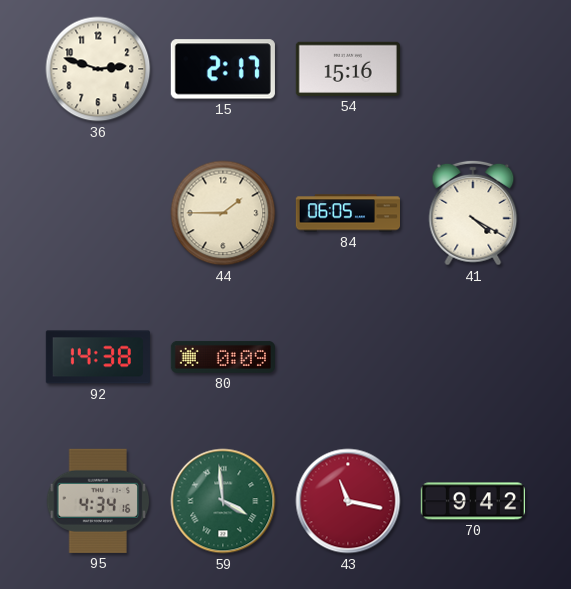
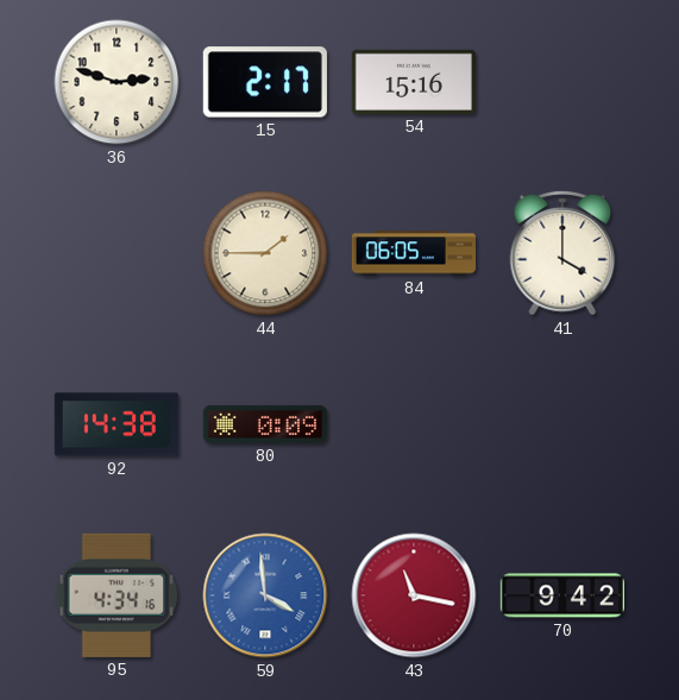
41: 4:20 -> 4:00
59 dial: green -> blue
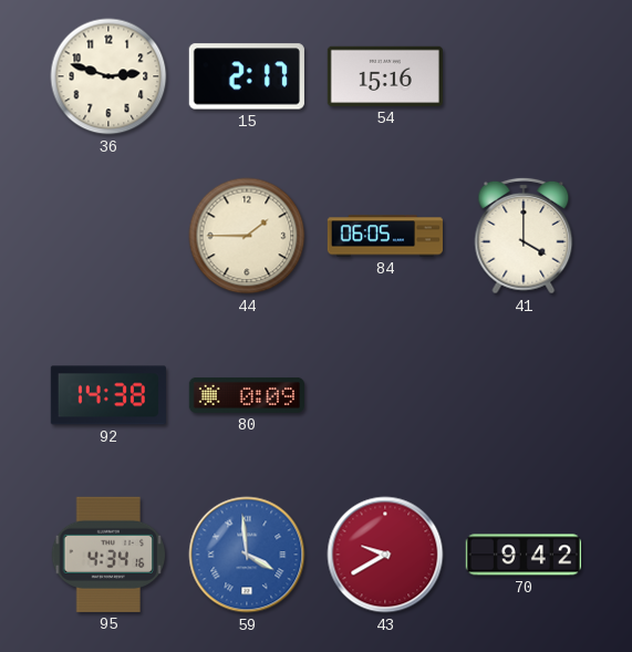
43: 11:17 -> 9:40
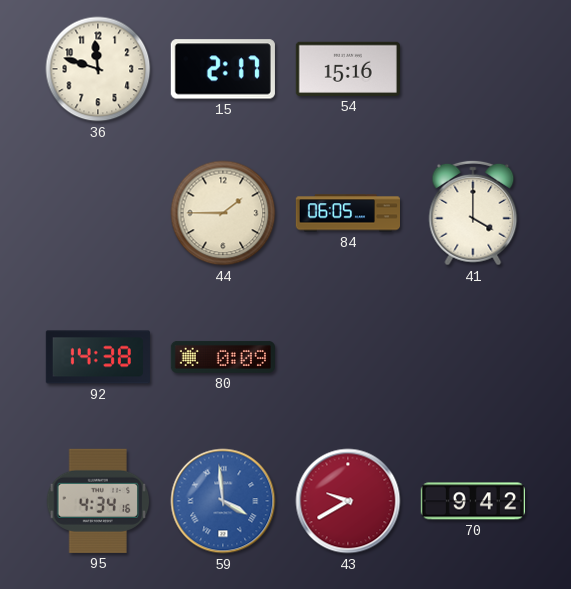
36: 2:48 -> 11:48
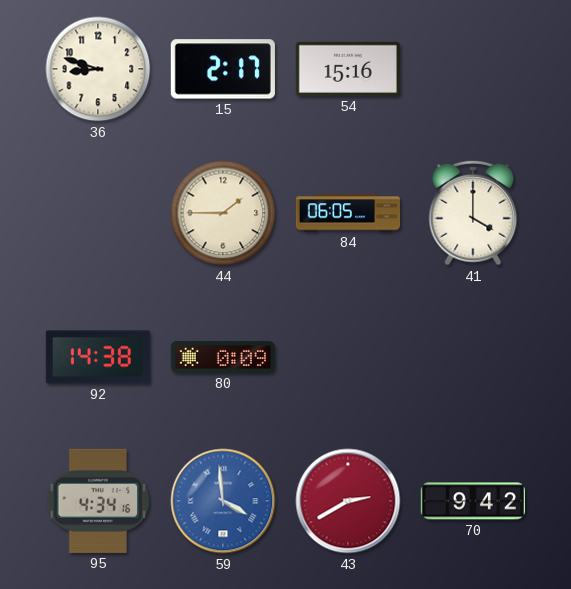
36: 11:48 -> 8:48
43: 9:40 -> 2:40
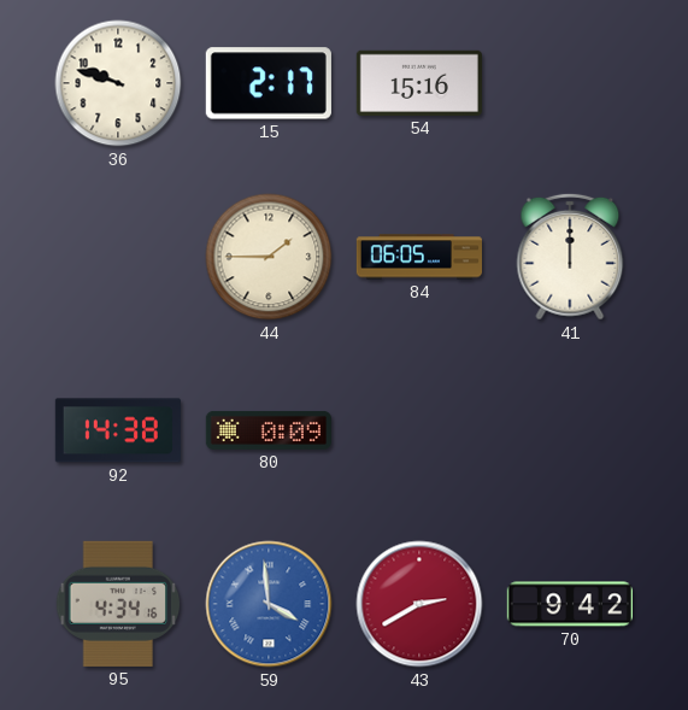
36: 8:48 -> 9:48
41: 4:00 -> 12:00
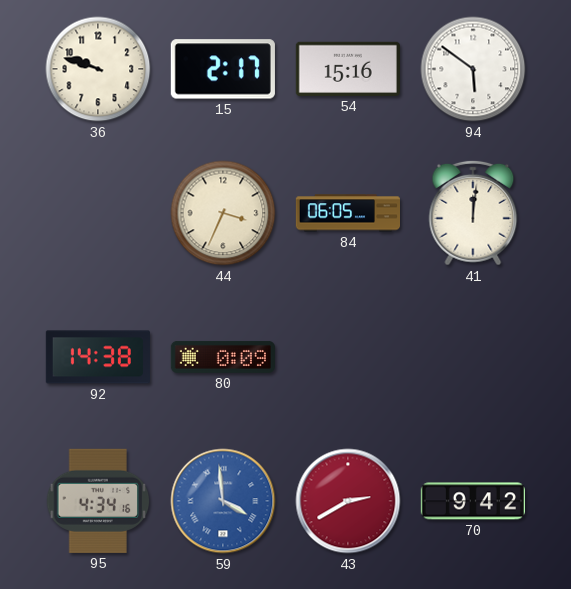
94: none -> 5:51
44: 1:45 -> 3:34
41: 12:00 -> 12:01
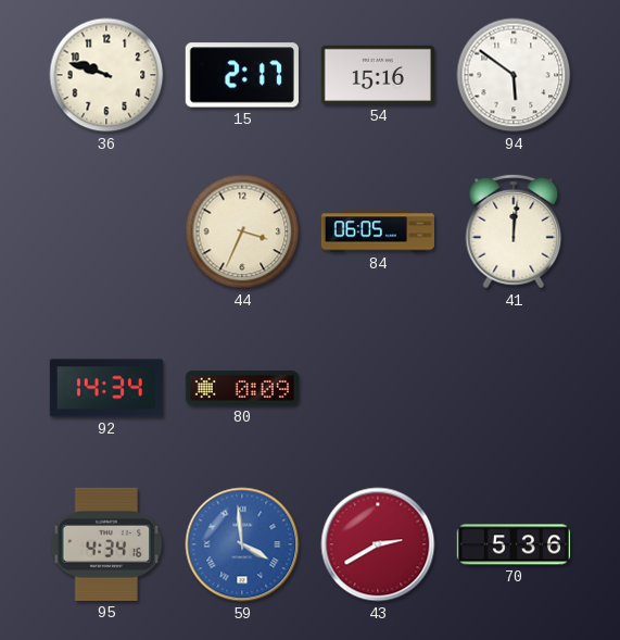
92: 14:38 -> 14:34
70: 9:42 -> 5:36
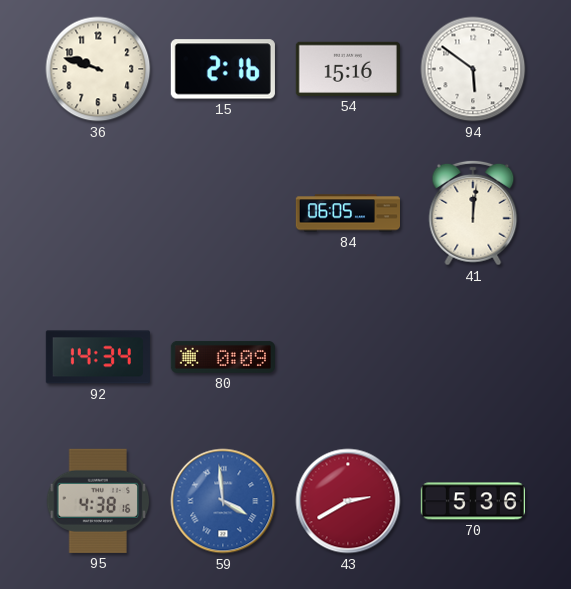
15: 2:17 -> 2:16
44: 3:34 -> none
95: 4:34 -> 4:38
